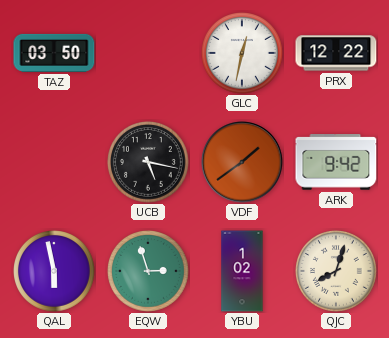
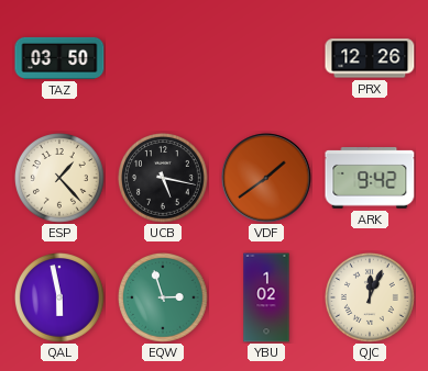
GLC: 12:32 -> none
PRX: 12:22 -> 12:26
ESP: none -> 1:23
QJC: 8:03 -> 12:04
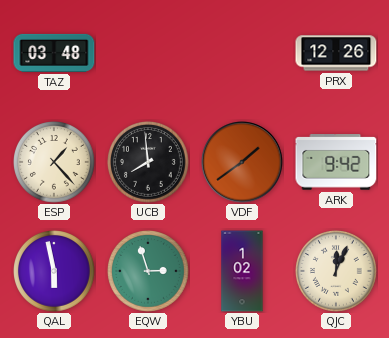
TAZ: 03:50 -> 03:48
UCB: 5:17 -> 7:59
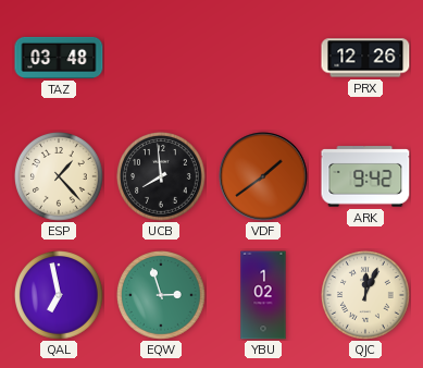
QAL: 5:58 -> 6:58
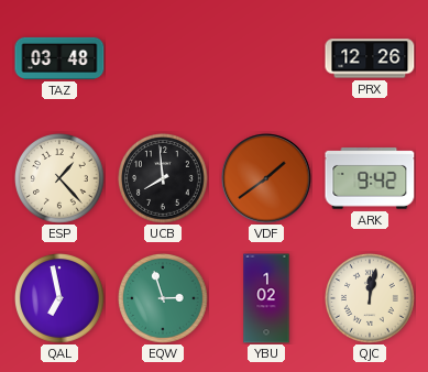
QJC: 12:04 -> 12:02
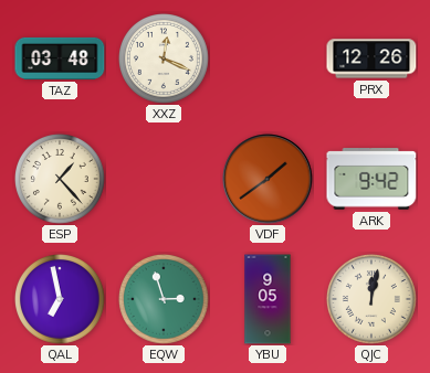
XXZ: none -> 12:19
UCB: 7:59 -> none
YBU: 1:02 -> 9:05
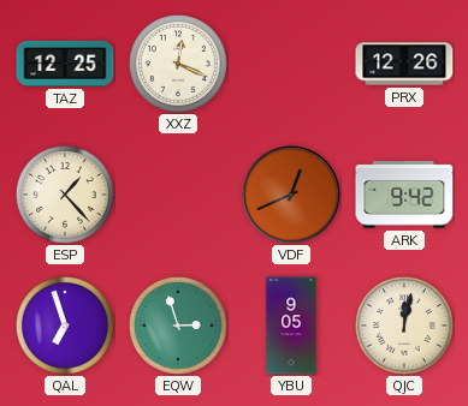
TAZ: 03:48 -> 12:25
VDF: 1:39 -> 12:41
QAL: 6:58 -> 6:57
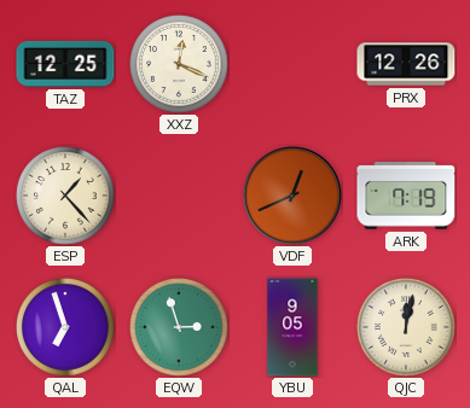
ARK: 9:42 -> 7:19
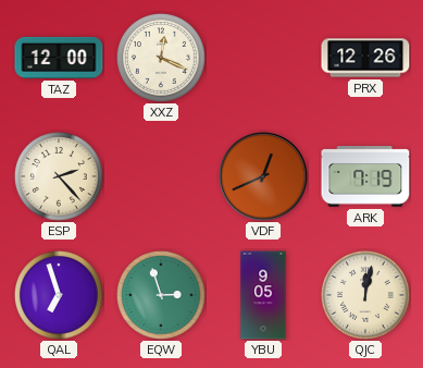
TAZ: 12:25 -> 12:00
ESP: 1:23 -> 2:23
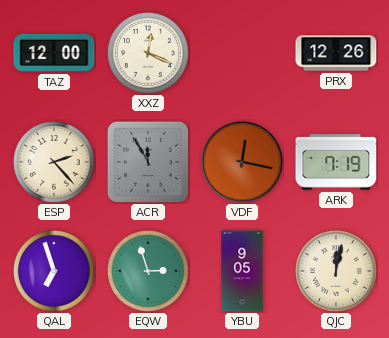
ACR: none -> 11:55
VDF: 12:41 -> 12:17
